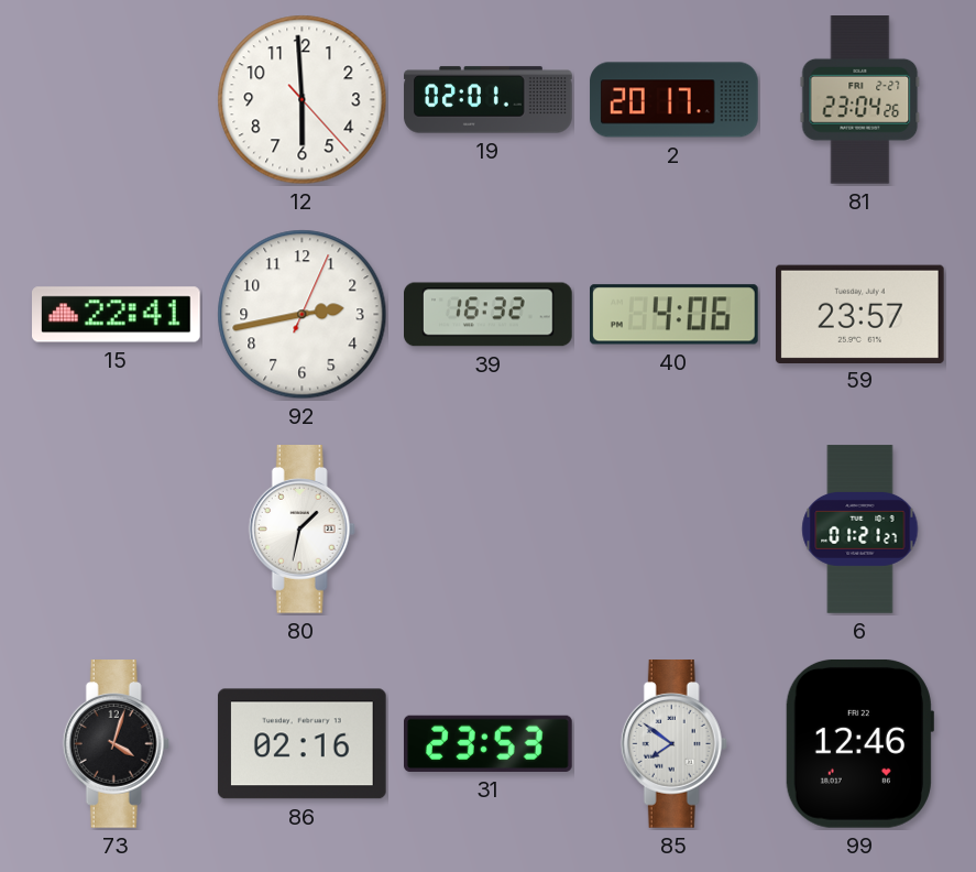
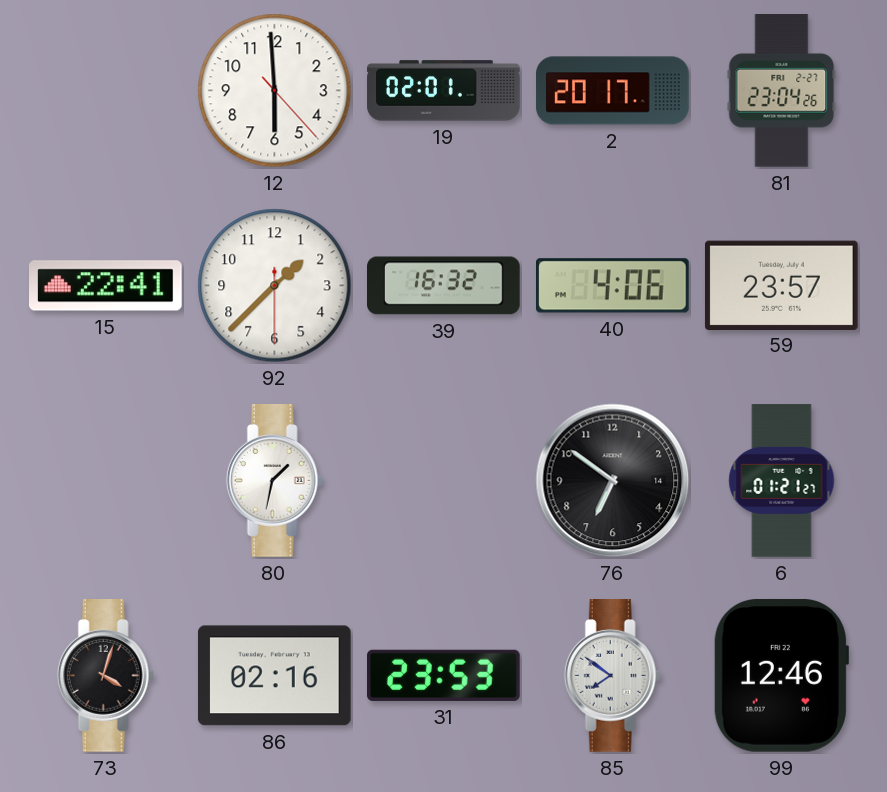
92: 2:43 -> 1:37
76: none -> 6:51
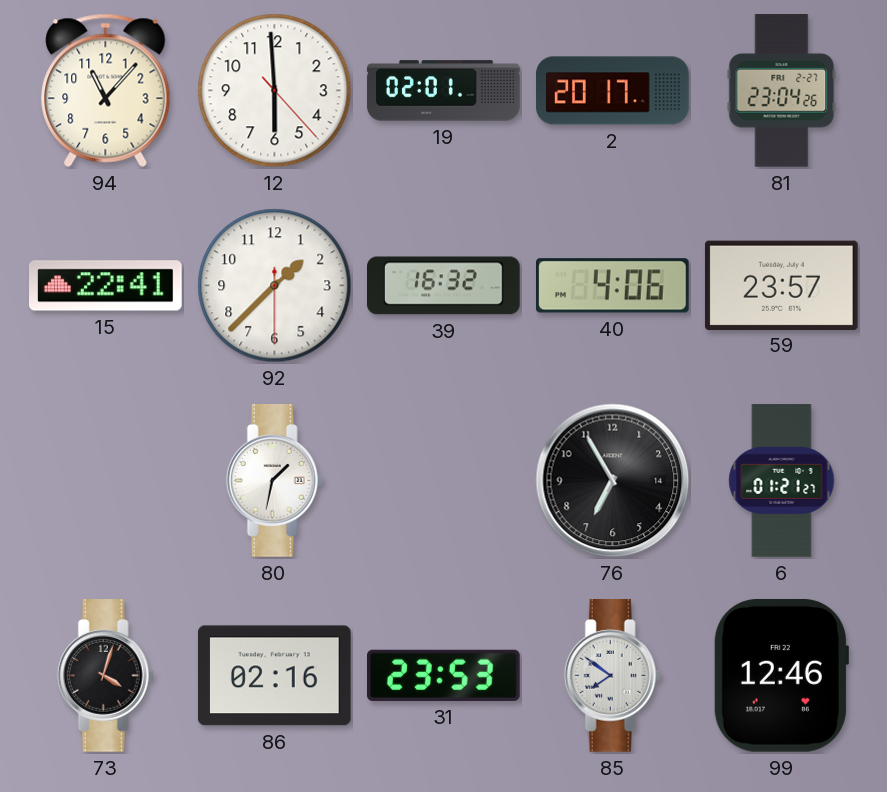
94: none -> 11:07
76: 6:51 -> 6:55
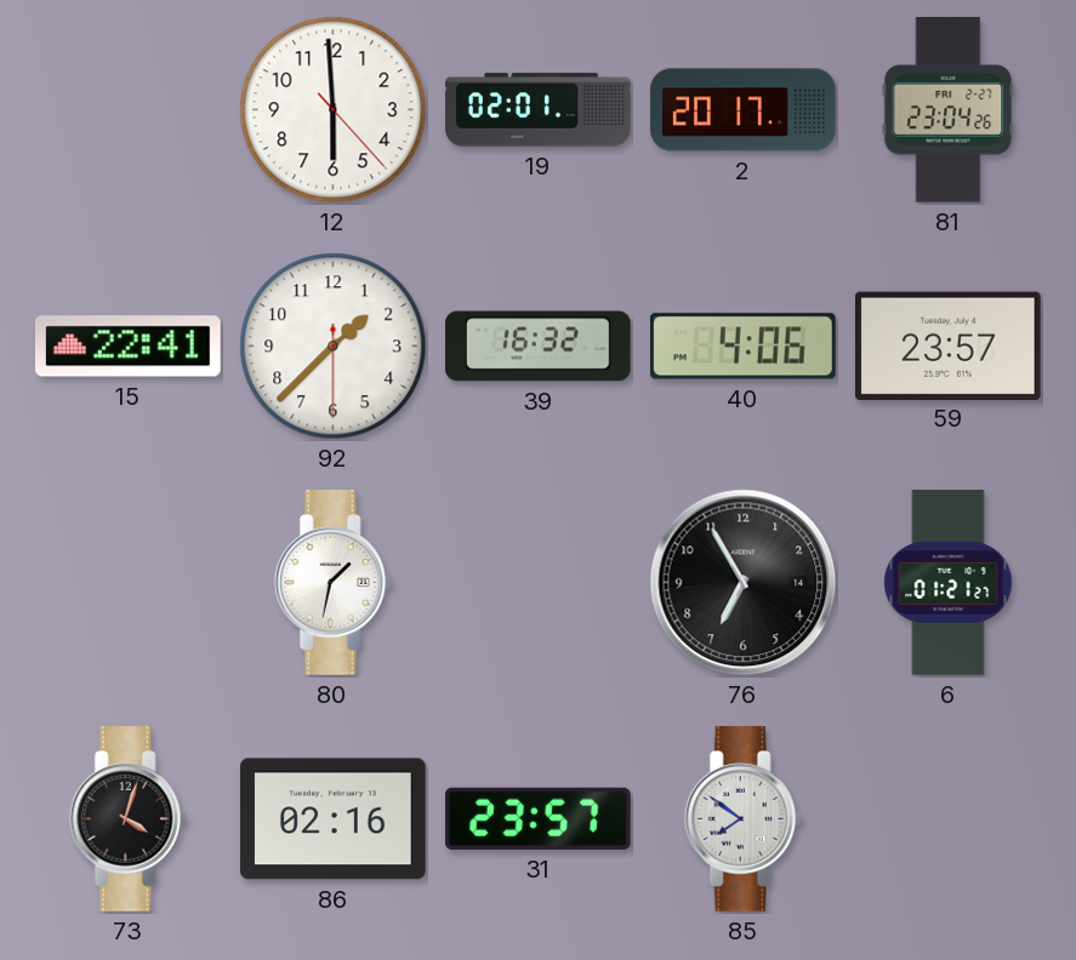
94: 11:07 -> none
31: 23:53 -> 23:57
99: 12:46 -> none
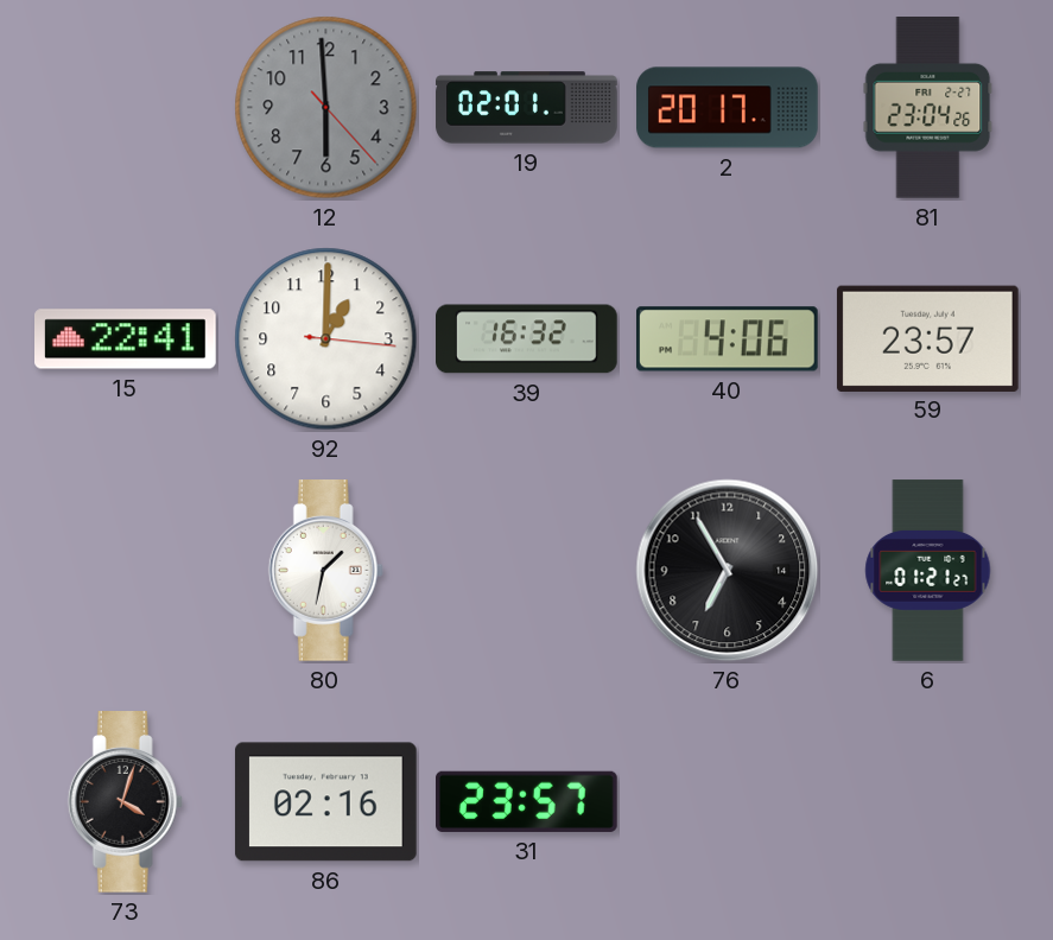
12 dial: white -> grey
92: 1:37 -> 1:00
85: 7:51 -> none
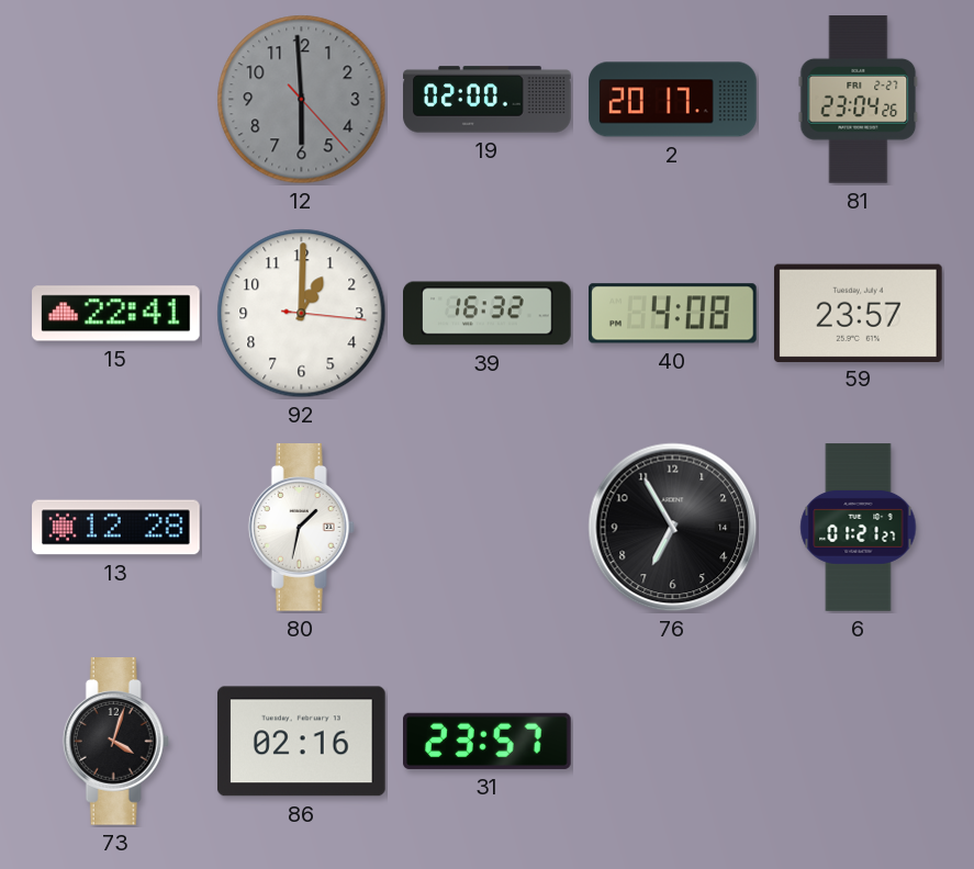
19: 02:01 -> 02:00
40: 4:06 -> 4:08
13: none -> 12:28
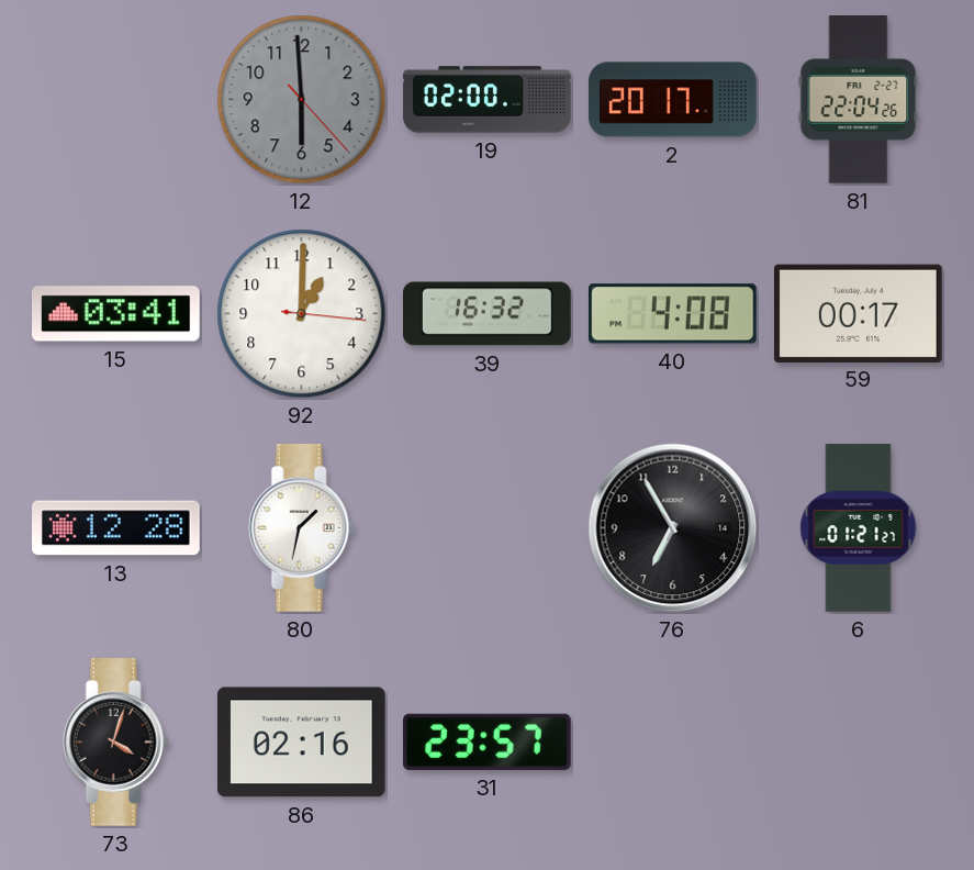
81: 23:04 -> 22:04
15: 22:41 -> 03:41
59: 23:57 -> 00:17
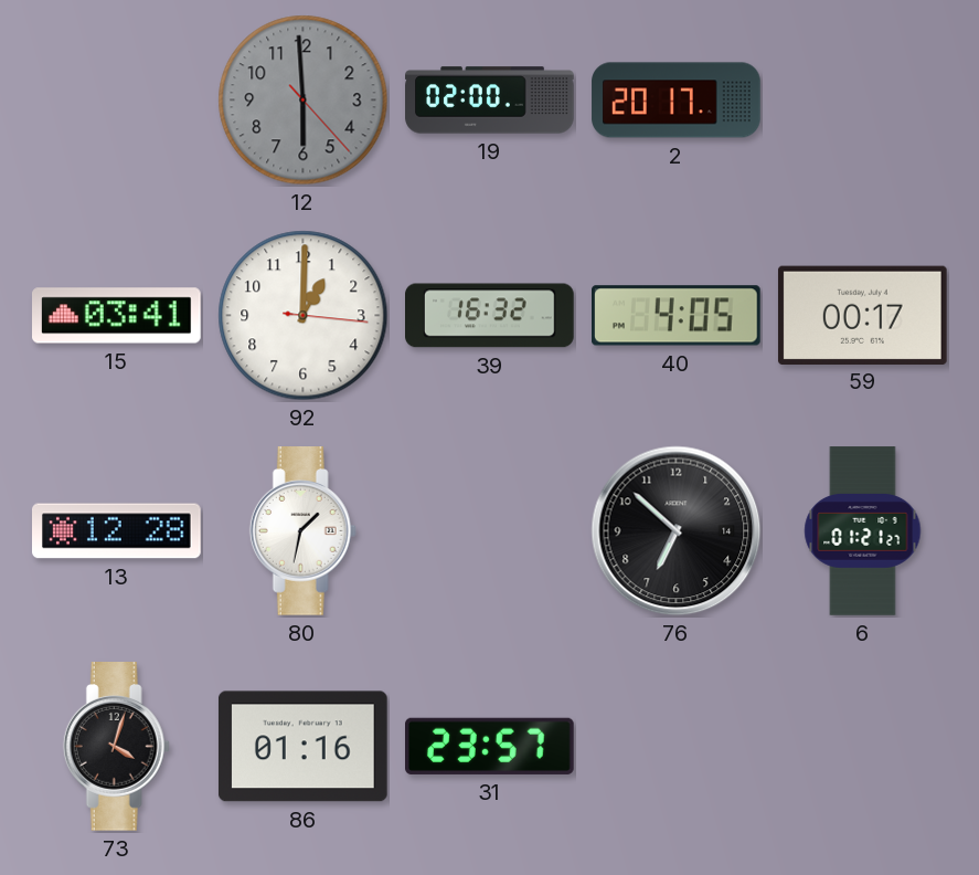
81: 22:04 -> none
40: 4:08 -> 4:05
76: 6:55 -> 6:52
86: 02:16 -> 01:16
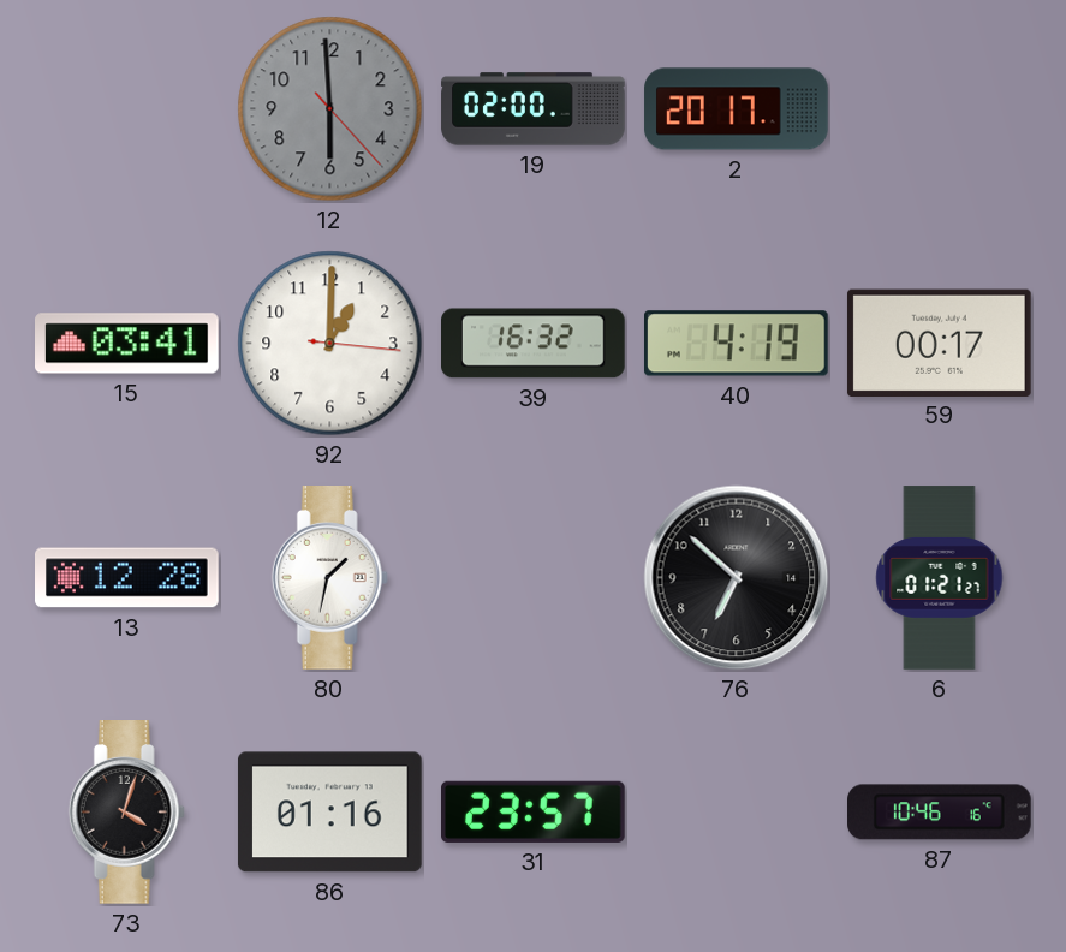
40: 4:05 -> 4:19
87: none -> 10:46
